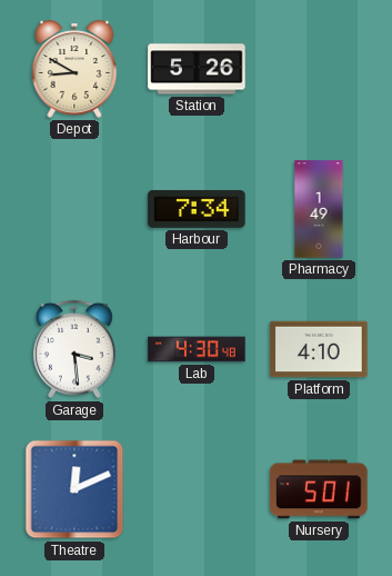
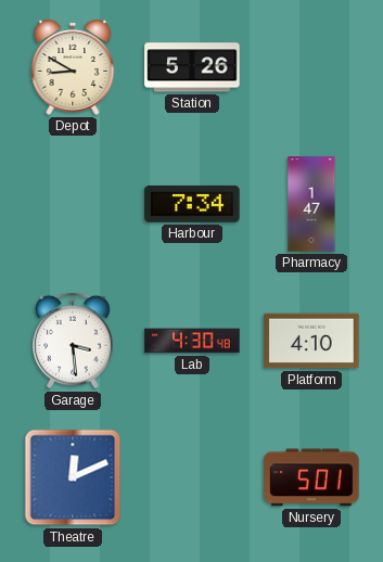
Pharmacy: 1:49 -> 1:47
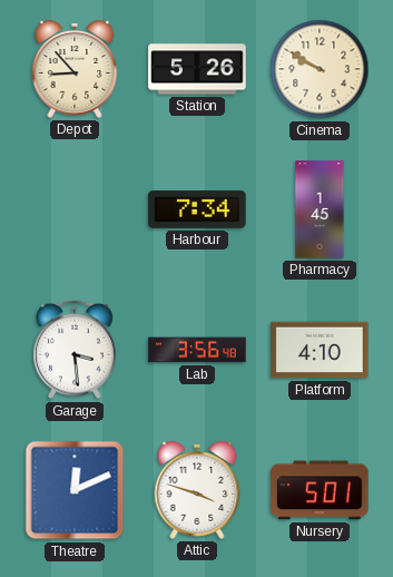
Depot: 8:50 -> 8:53
Cinema: none -> 9:50
Pharmacy: 1:47 -> 1:45
Lab: 4:30 -> 3:56
Attic: none -> 3:48
